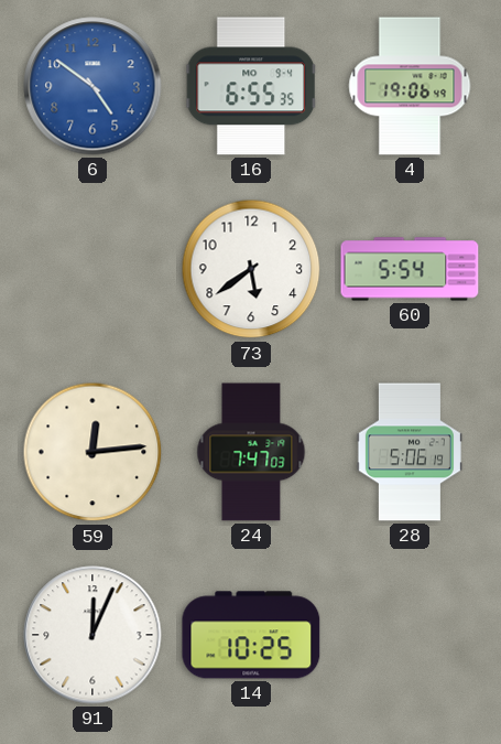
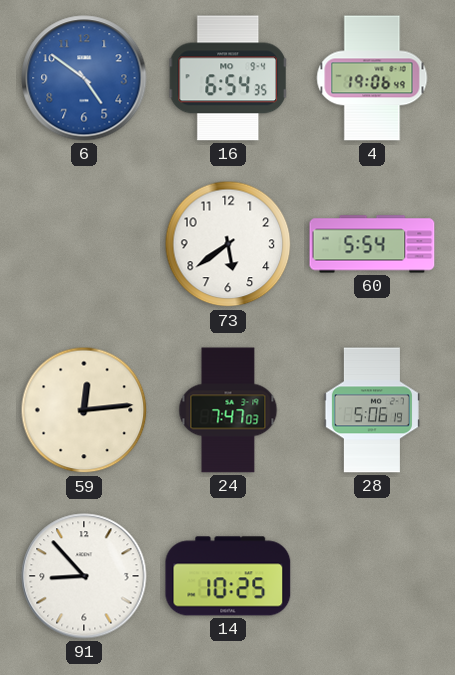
16: 6:55 -> 6:54
91: 12:04 -> 8:53
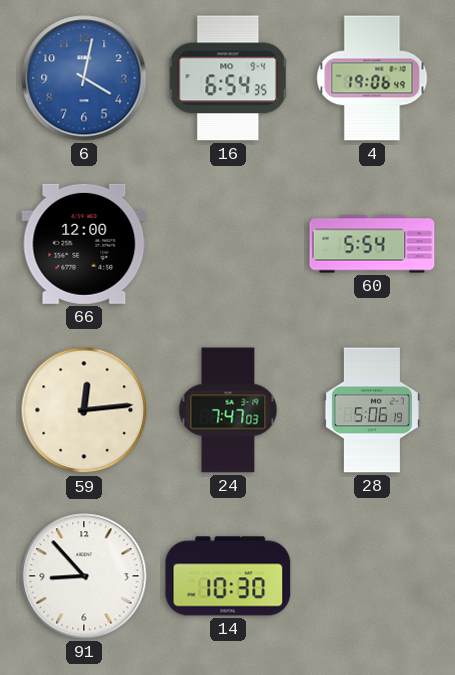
6: 4:51 -> 4:02
66: none -> 12:00
73: 5:39 -> none
14: 10:25 -> 10:30
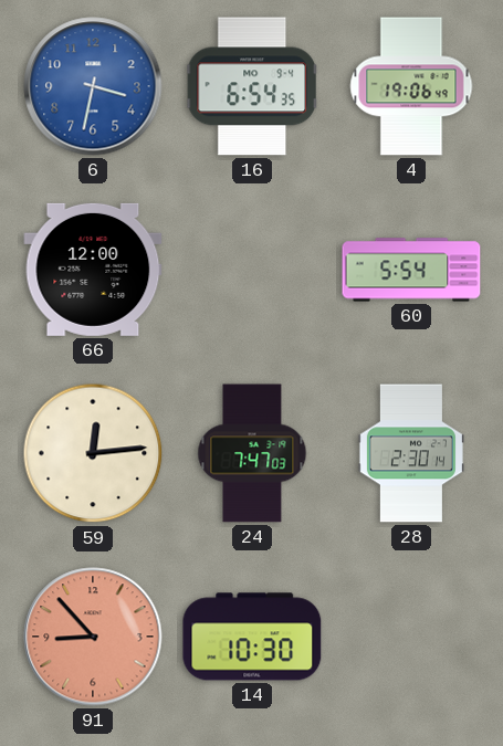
6: 4:02 -> 3:32
28: 5:06 -> 2:30
91 dial: white -> salmon
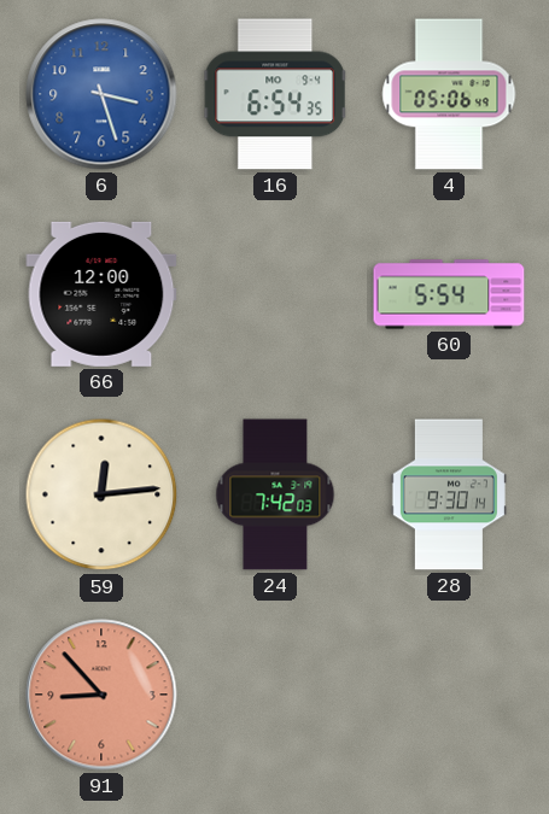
6: 3:32 -> 3:27
4: 19:06 -> 05:06
24: 7:47 -> 7:42
28: 2:30 -> 9:30
14: 10:30 -> none
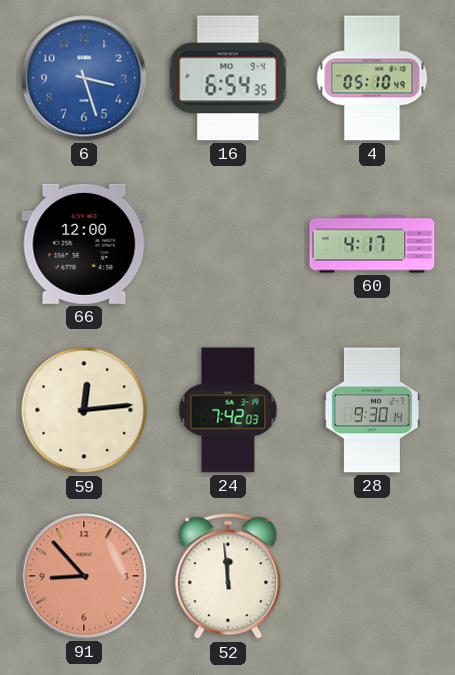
4: 05:06 -> 05:10
60: 5:54 -> 4:17
52: none -> 11:59
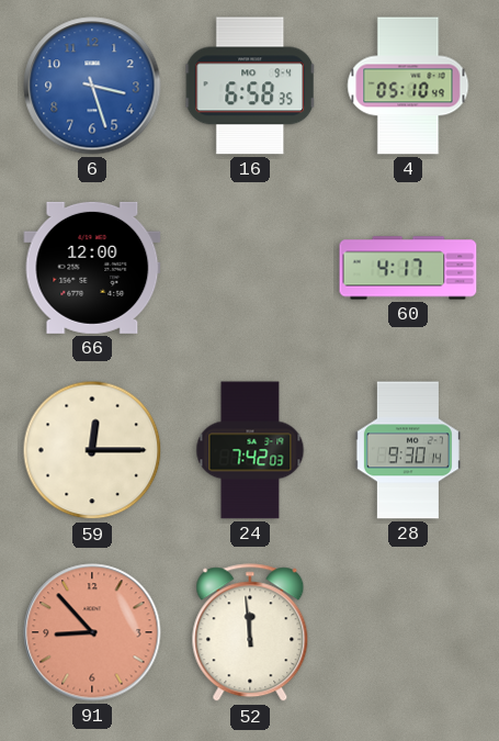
16: 6:54 -> 6:58
59: 12:14 -> 12:15
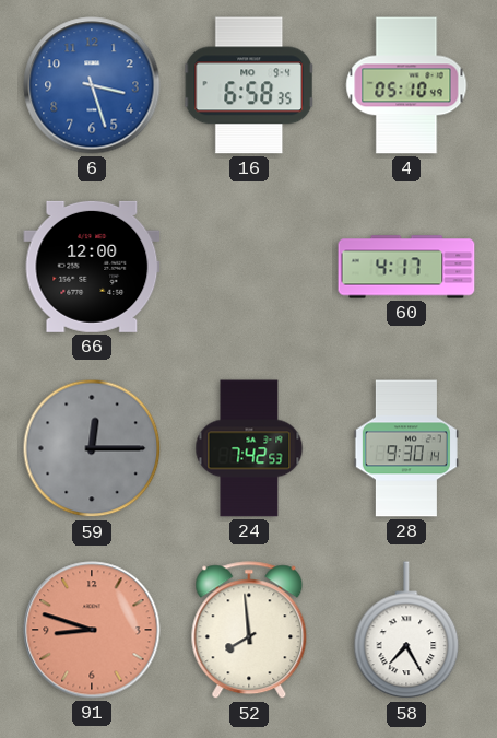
59 dial: cream -> grey
24: 7:42:03 -> 7:42:53
91: 8:53 -> 8:48
52: 11:59 -> 7:59
58: none -> 7:25
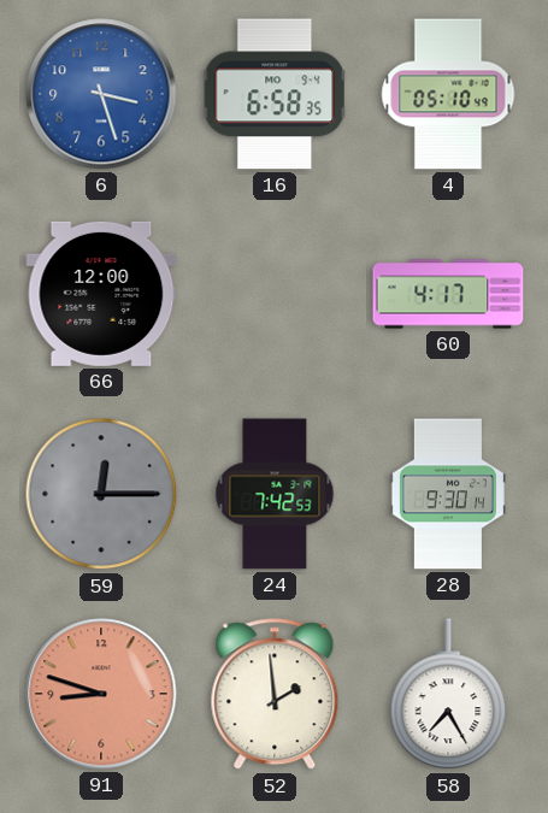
52: 7:59 -> 1:59
